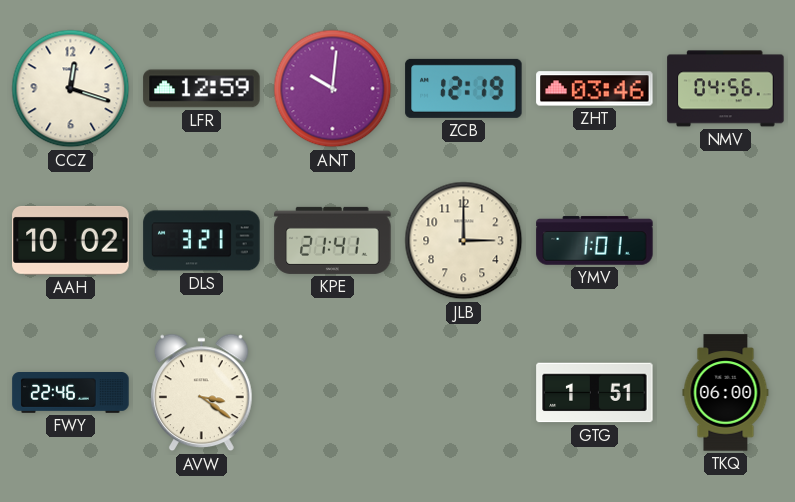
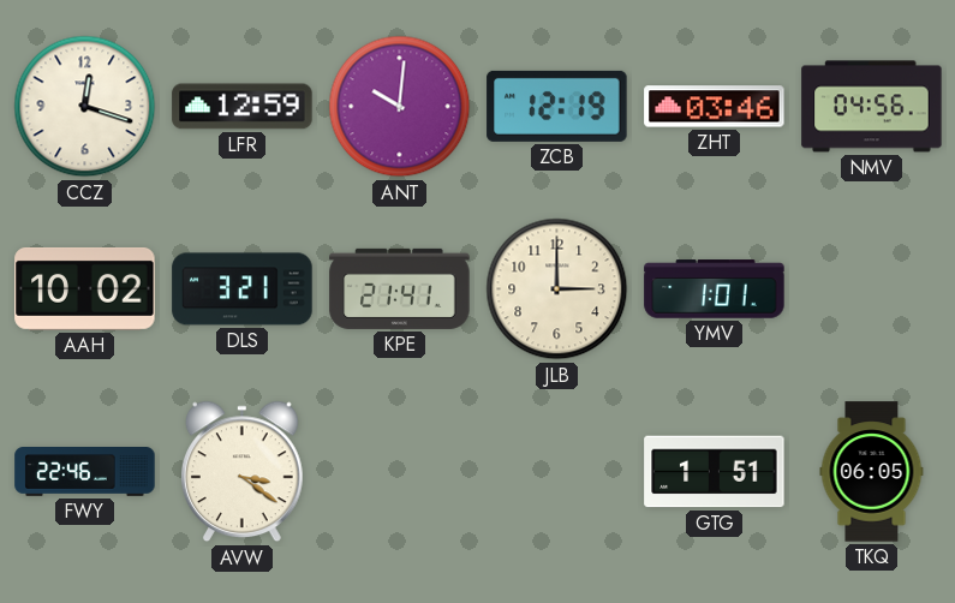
TKQ: 06:00 -> 06:05
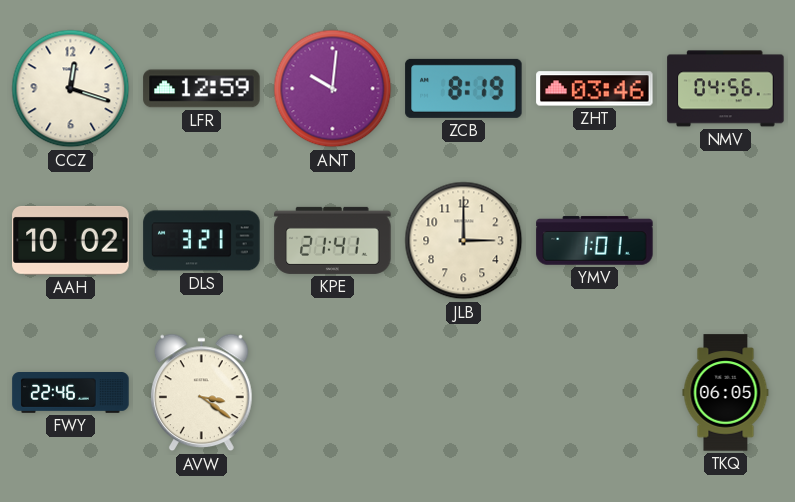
ZCB: 12:19 -> 8:19
GTG: 1:51 -> none
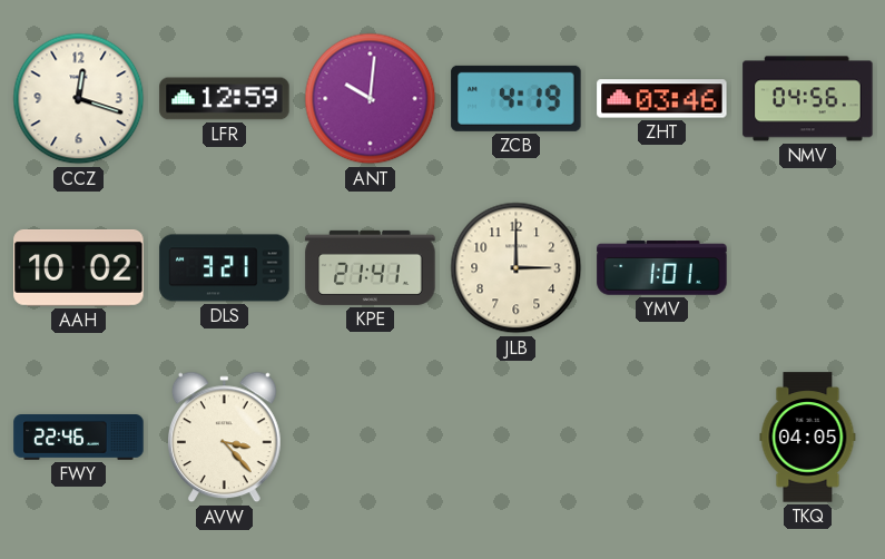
ZCB: 8:19 -> 4:19
AVW: 3:21 -> 3:23
TKQ: 06:05 -> 04:05
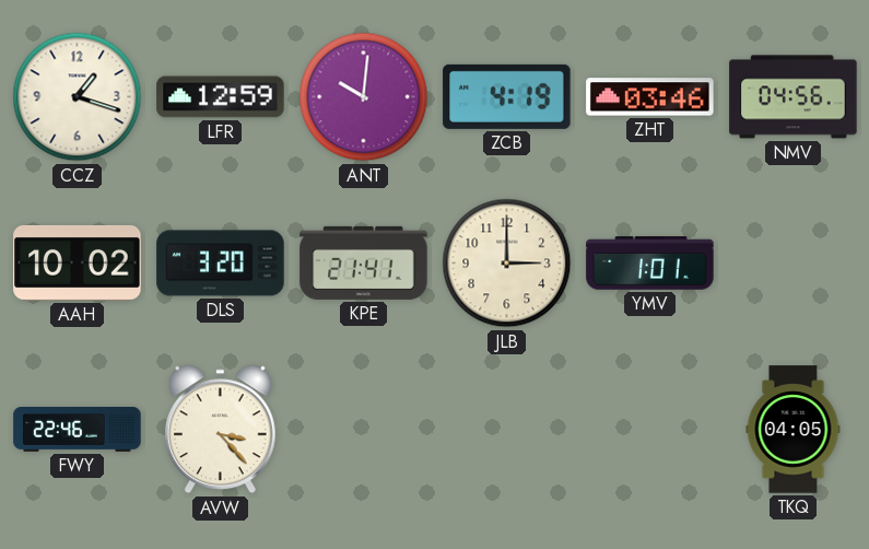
CCZ: 12:18 -> 1:18
DLS: 3:21 -> 3:20
